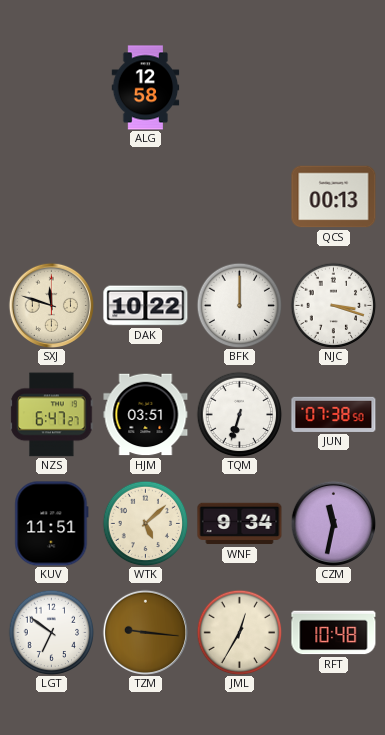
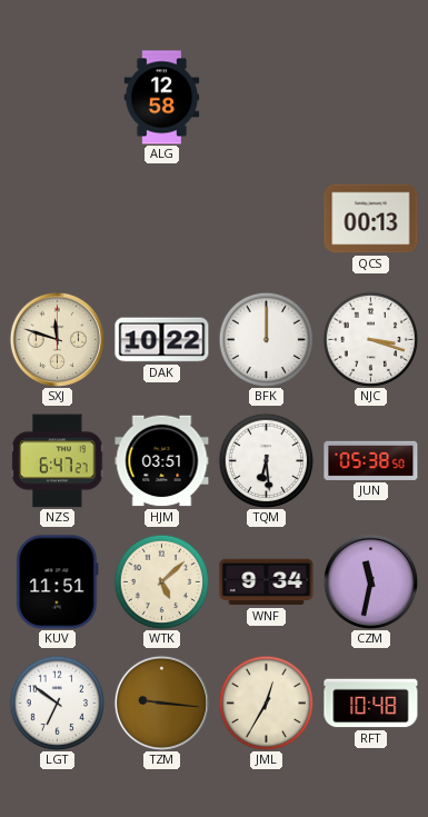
TQM: 6:33 -> 6:29
JUN: 07:38 -> 05:38
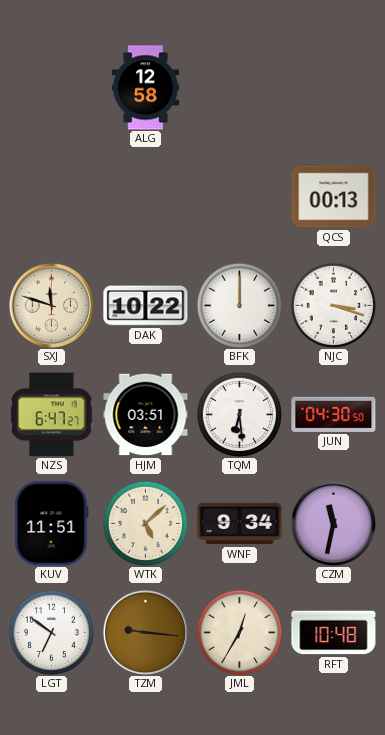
JUN: 05:38 -> 04:30
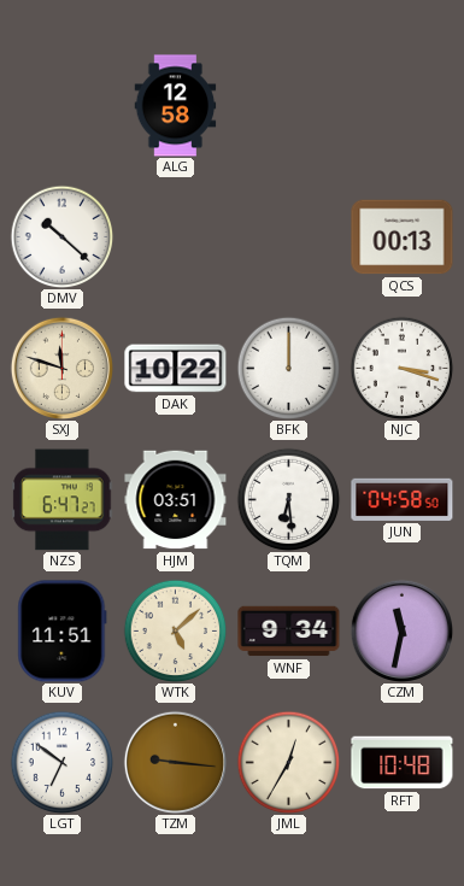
DMV: none -> 10:22
JUN: 04:30 -> 04:58
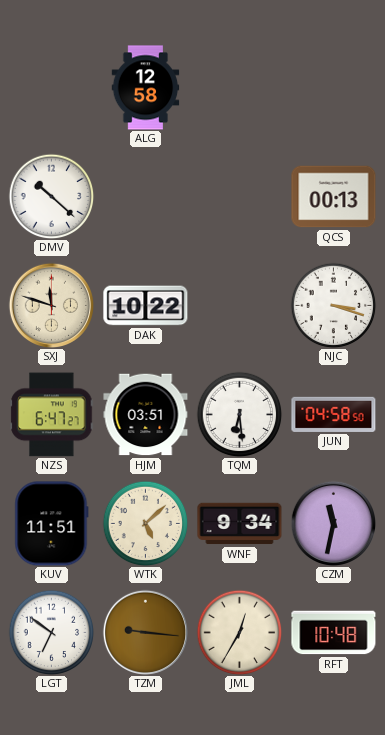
BFK: 12:00 -> none
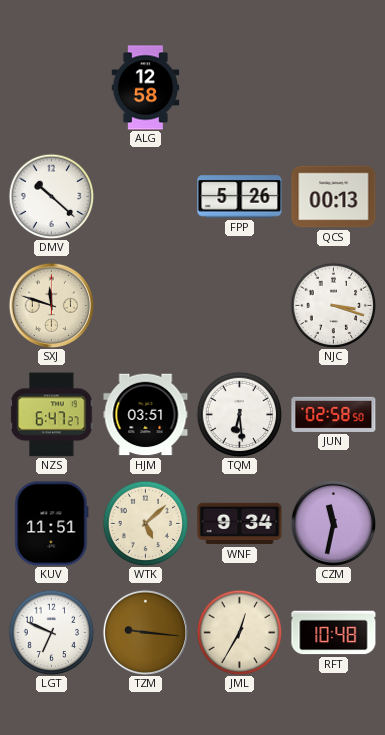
FPP: none -> 5:26
DAK: 10:22 -> none
JUN: 04:58 -> 02:58
LGT: 6:51 -> 6:49
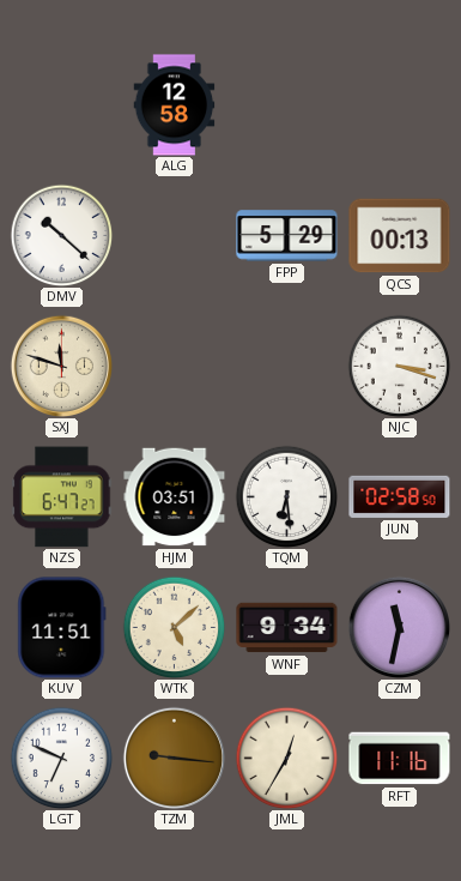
FPP: 5:26 -> 5:29
RFT: 10:48 -> 11:16
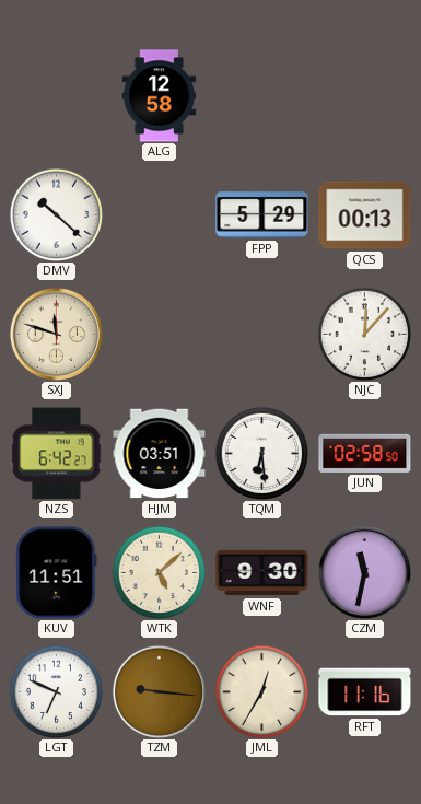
NJC: 3:18 -> 12:07
NZS: 6:47 -> 6:42
WNF: 9:34 -> 9:30
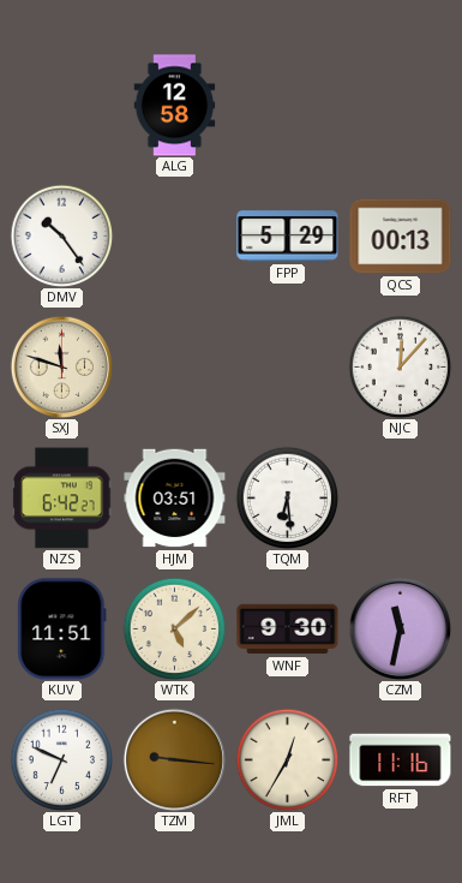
DMV: 10:22 -> 10:24
JUN: 02:58 -> none
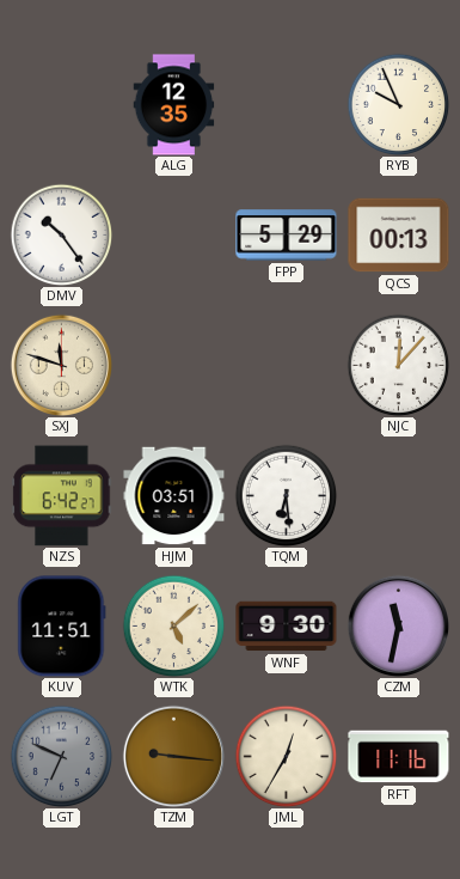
ALG: 12:58 -> 12:35
RYB: none -> 9:56
LGT dial: white -> grey
